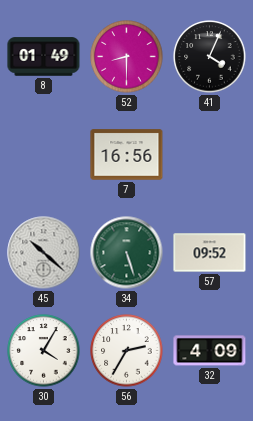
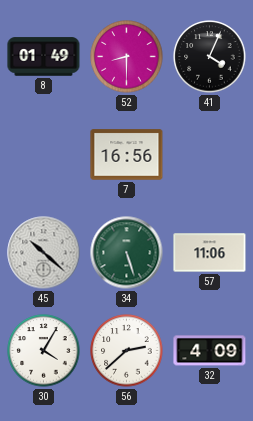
57: 09:52 -> 11:06
56: 2:35 -> 2:38
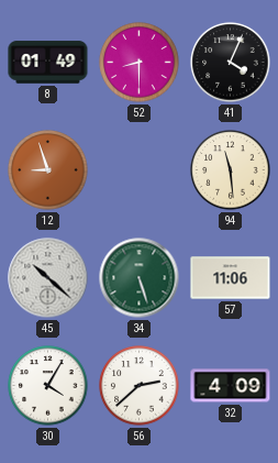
12: none -> 8:57
7: 16:56 -> none
94: none -> 11:29
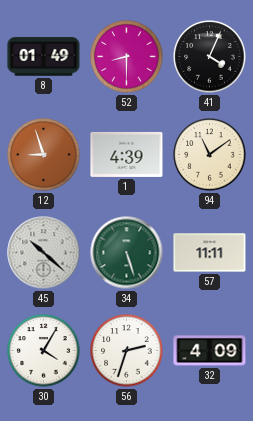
1: none -> 4:39
94: 11:29 -> 11:09
57: 11:06 -> 11:11
56: 2:38 -> 2:33
